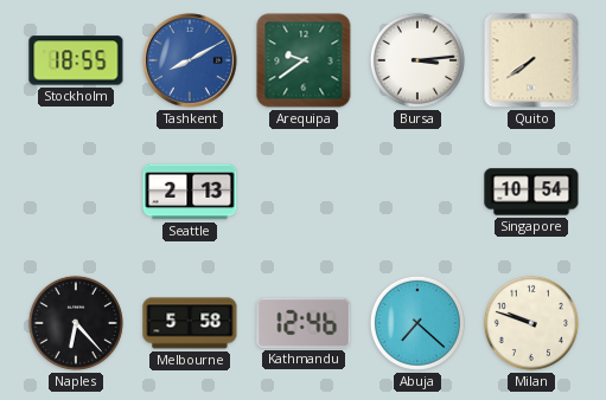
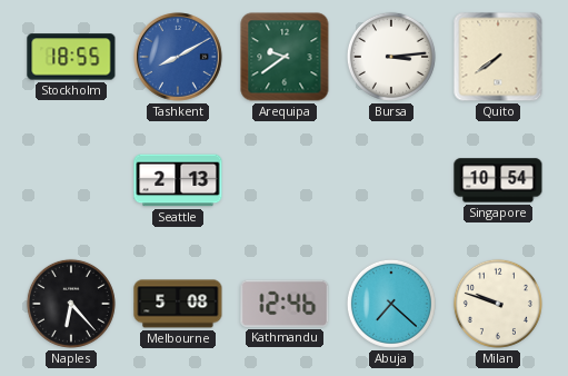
Melbourne: 5:58 -> 5:08
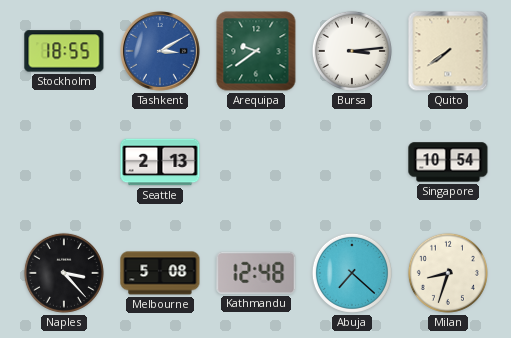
Tashkent: 8:10 -> 3:10
Naples: 6:23 -> 3:23
Kathmandu: 12:46 -> 12:48
Milan: 9:48 -> 8:33
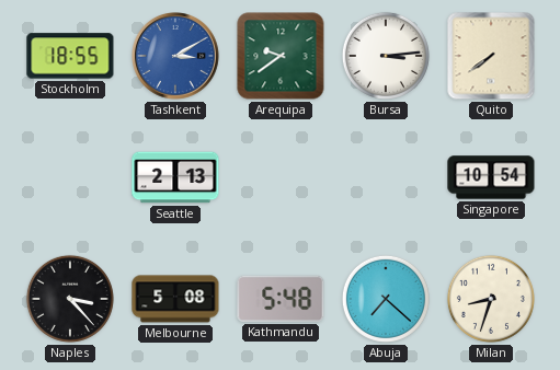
Kathmandu: 12:48 -> 5:48
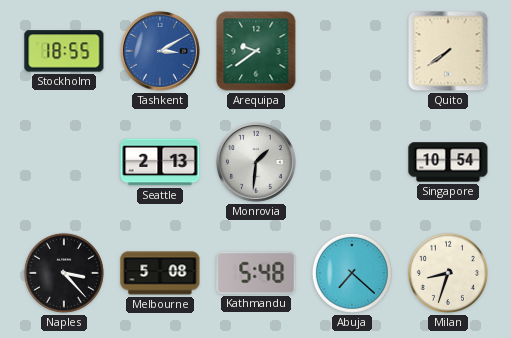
Bursa: 3:14 -> none
Monrovia: none -> 1:31
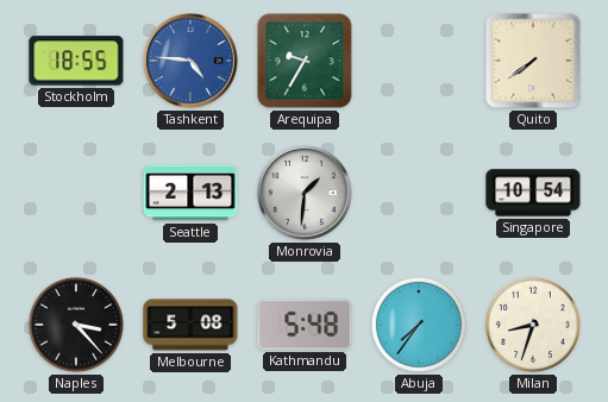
Tashkent: 3:10 -> 4:46
Arequipa: 9:39 -> 9:35
Abuja: 7:22 -> 7:36
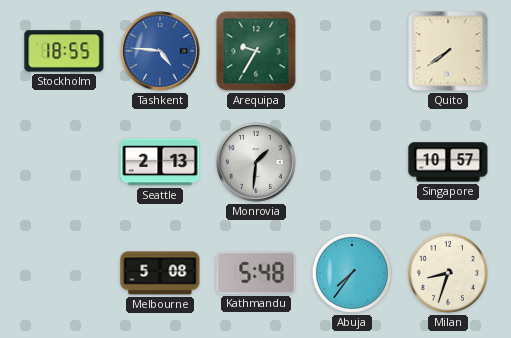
Singapore: 10:54 -> 10:57
Naples: 3:23 -> none
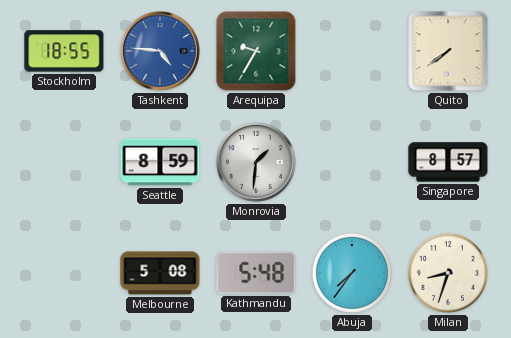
Seattle: 2:13 -> 8:59
Singapore: 10:57 -> 8:57
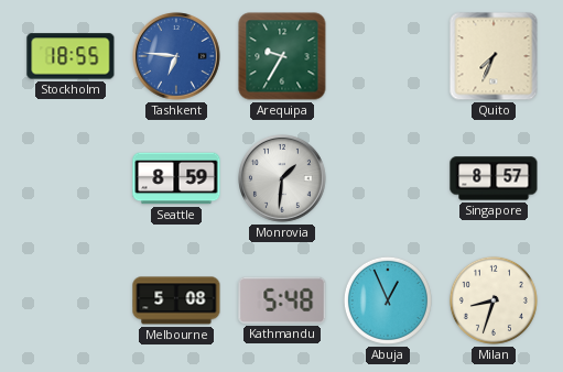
Tashkent: 4:46 -> 6:46
Quito: 7:39 -> 7:34
Abuja: 7:36 -> 12:56
